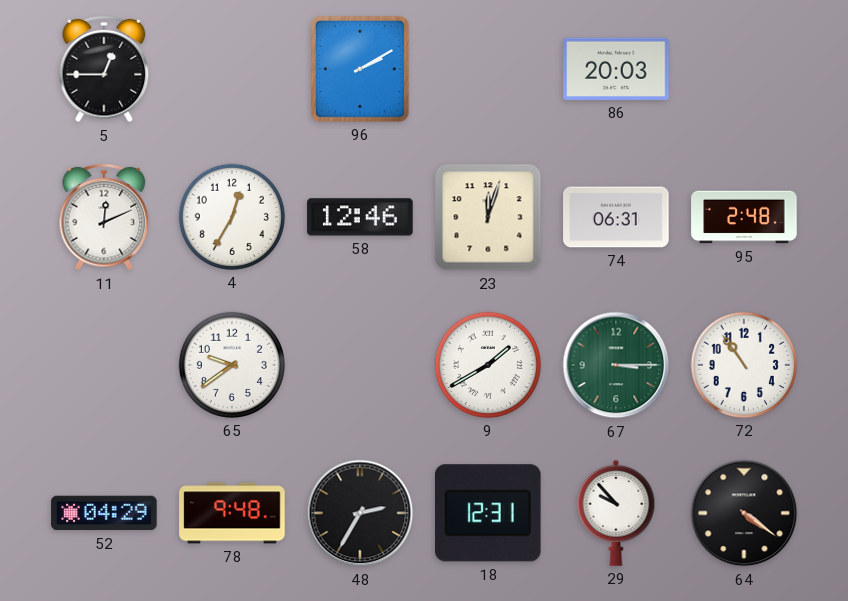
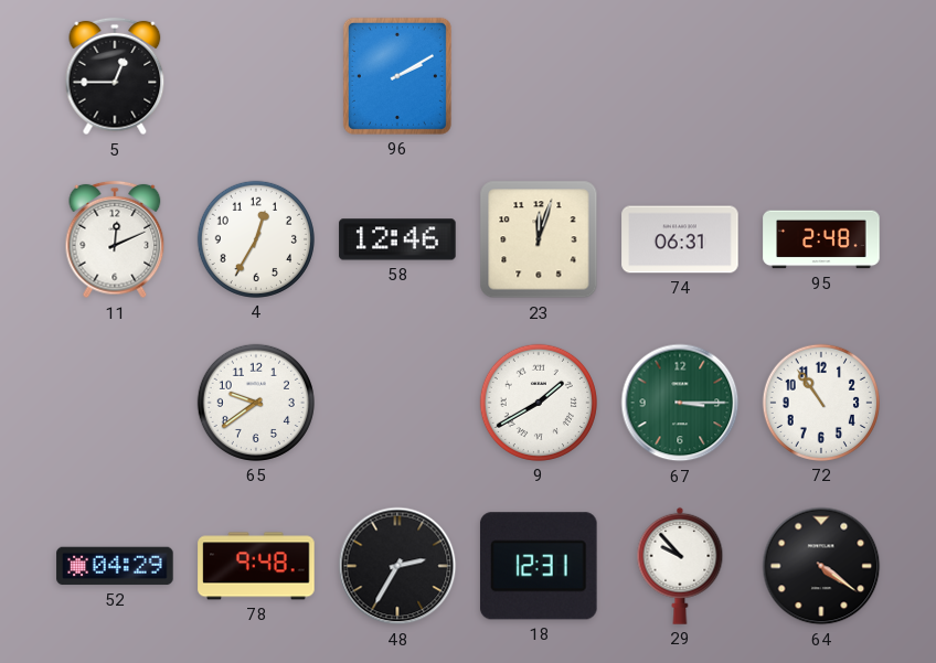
86: 20:03 -> none
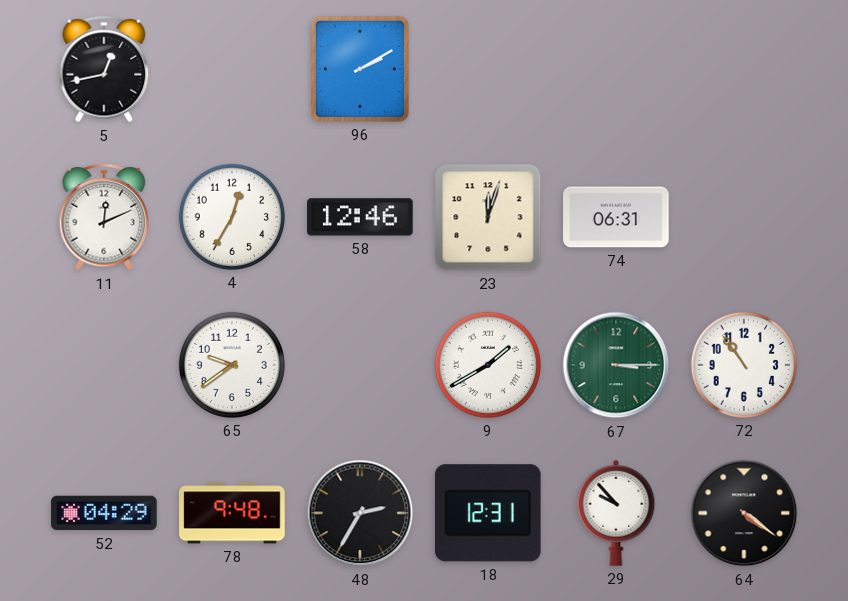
5: 12:45 -> 12:43
95: 2:48 -> none
